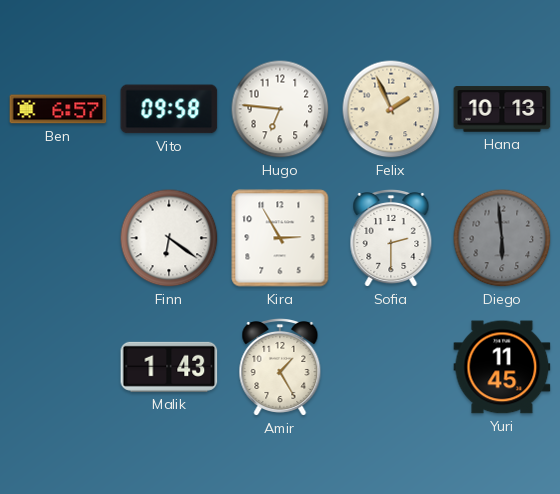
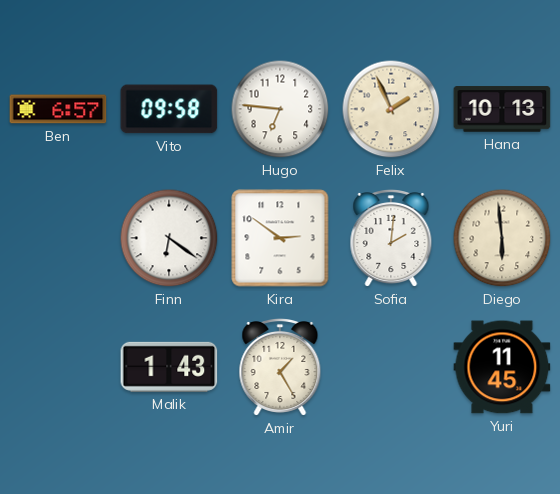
Kira: 2:55 -> 2:51
Sofia: 2:30 -> 2:01
Diego dial: grey -> cream
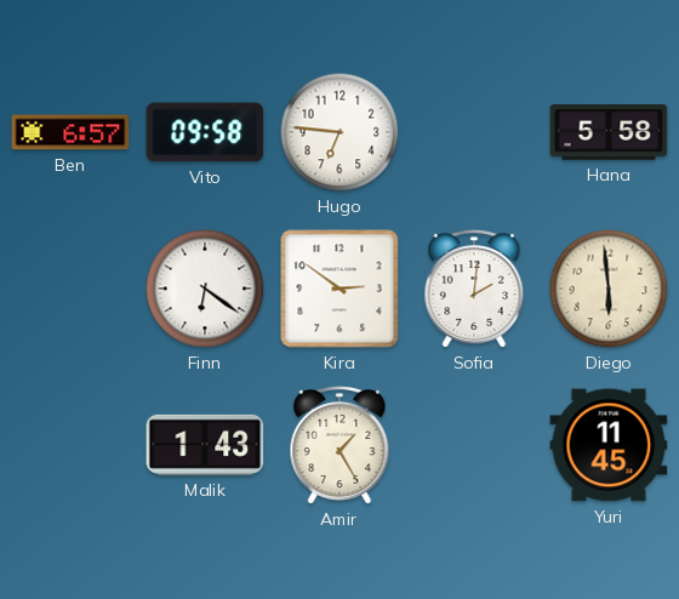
Felix: 1:56 -> none
Hana: 10:13 -> 5:58
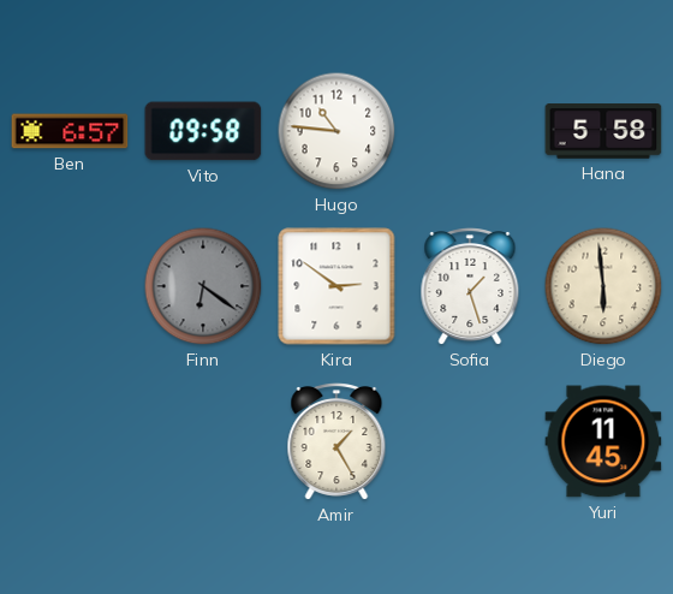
Hugo: 6:46 -> 10:46
Finn dial: white -> grey
Sofia: 2:01 -> 1:27
Malik: 1:43 -> none
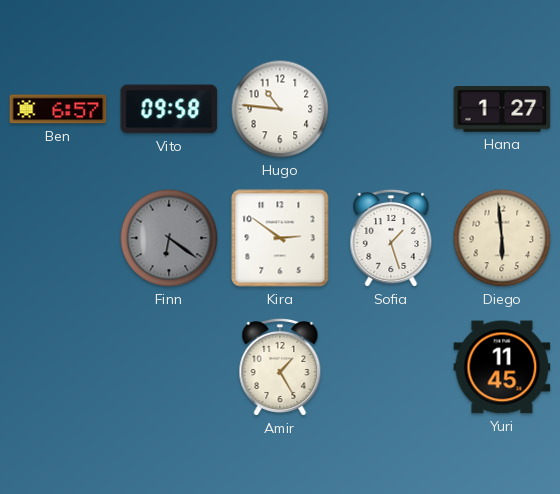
Hana: 5:58 -> 1:27
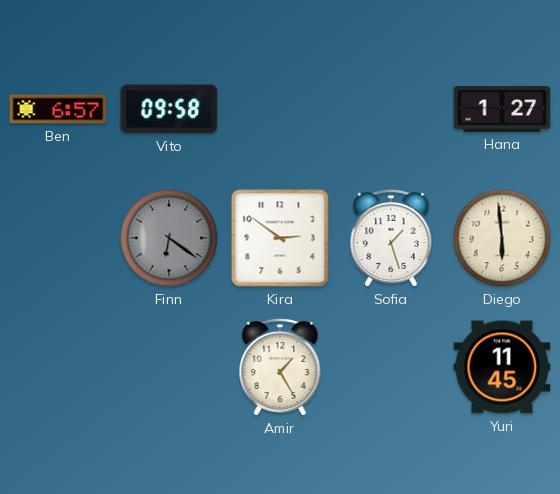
Hugo: 10:46 -> none
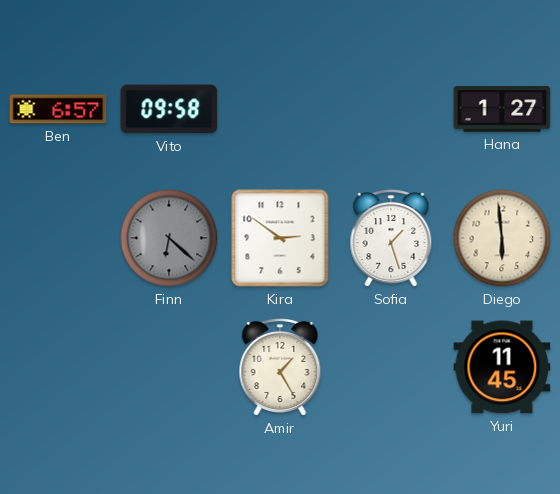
Finn: 6:21 -> 6:22
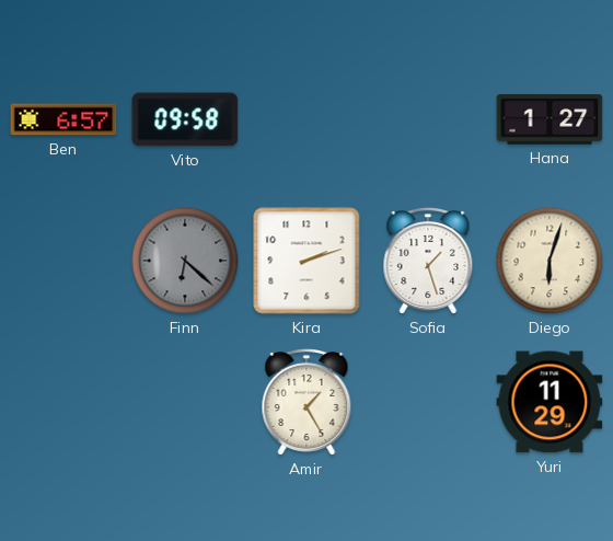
Kira: 2:51 -> 2:12
Diego: 5:59 -> 6:03
Yuri: 11:45 -> 11:29
